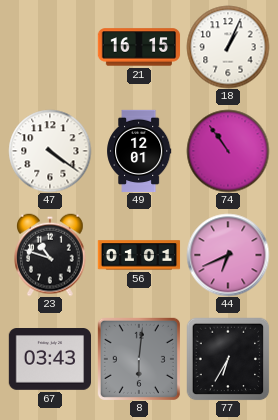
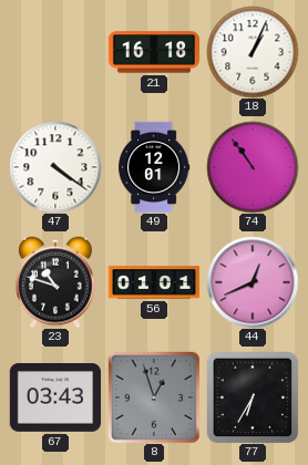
21: 16:15 -> 16:18
44: 6:41 -> 12:41
8: 6:01 -> 12:57
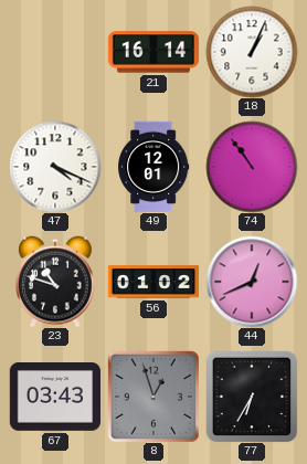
21: 16:18 -> 16:14
47: 4:21 -> 4:19
56: 01:01 -> 01:02
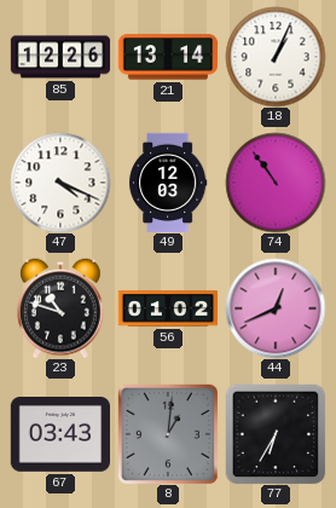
85: none -> 12:26
21: 16:14 -> 13:14
49: 12:01 -> 12:03
8: 12:57 -> 1:01
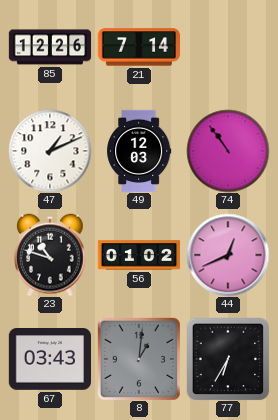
21: 13:14 -> 7:14
18: 1:04 -> none
47: 4:19 -> 1:11
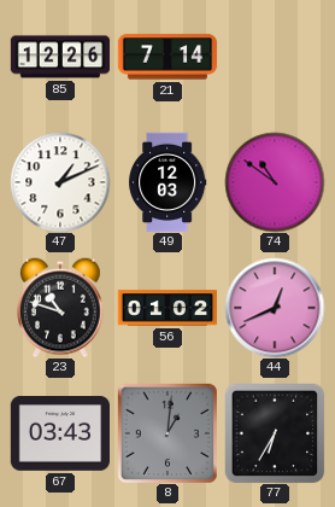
74: 10:54 -> 10:51
